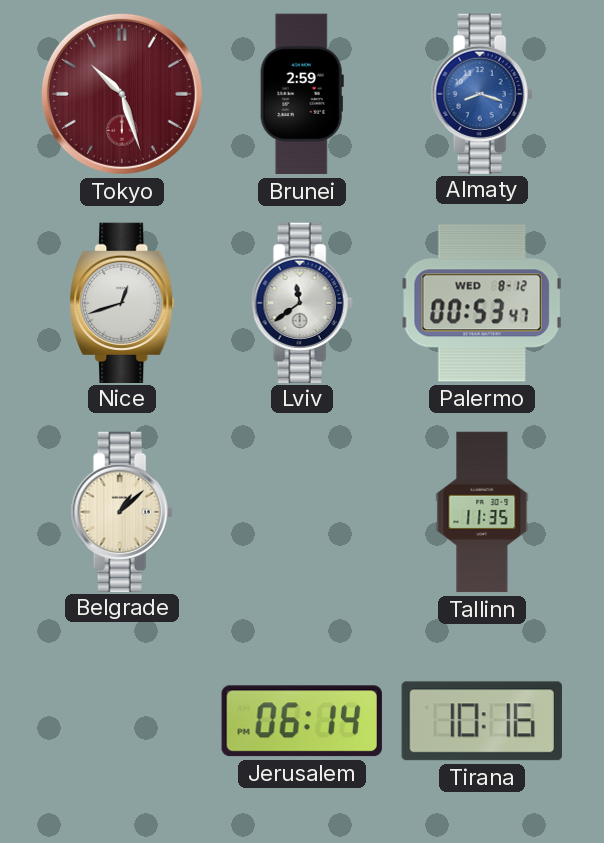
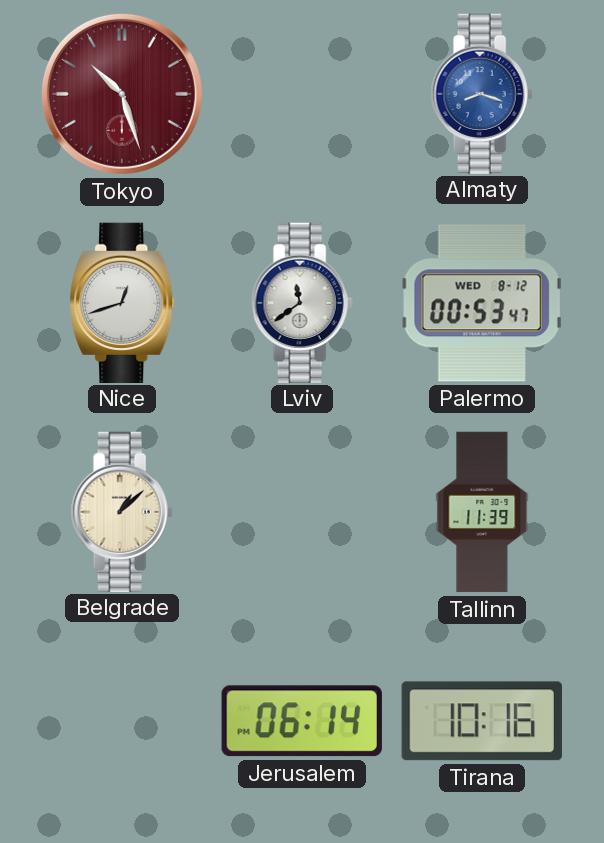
Brunei: 2:59 -> none
Tallinn: 11:35 -> 11:39
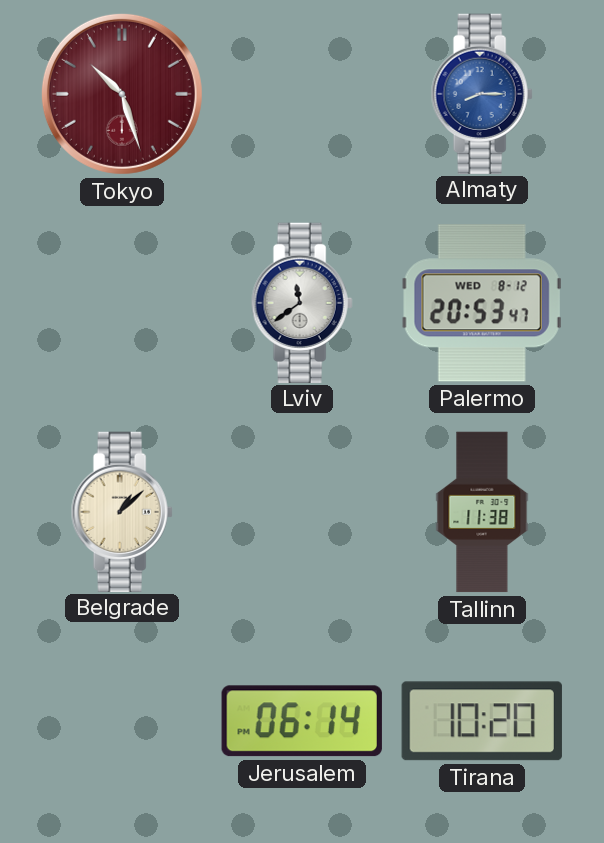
Almaty: 8:18 -> 8:15
Nice: 12:42 -> none
Palermo: 00:53 -> 20:53
Tallinn: 11:39 -> 11:38
Tirana: 10:16 -> 10:20
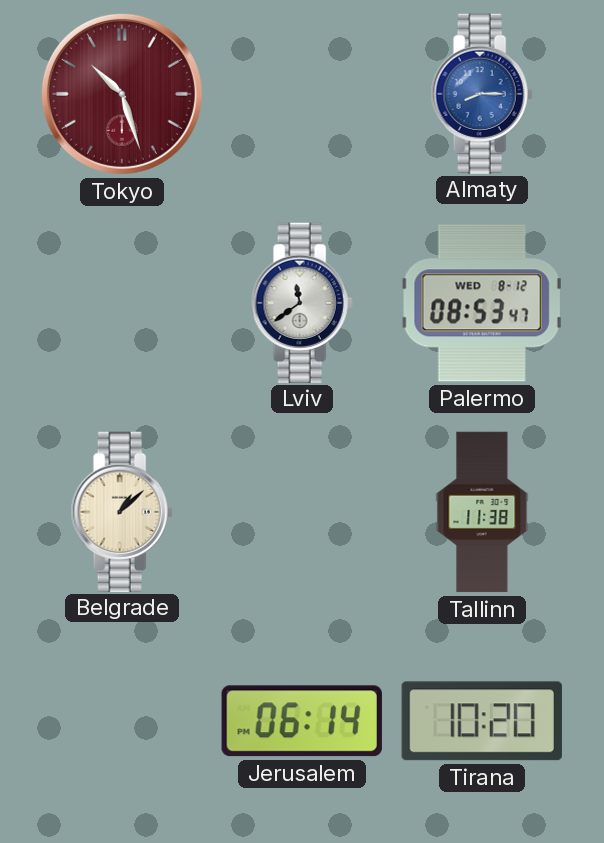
Palermo: 20:53 -> 08:53
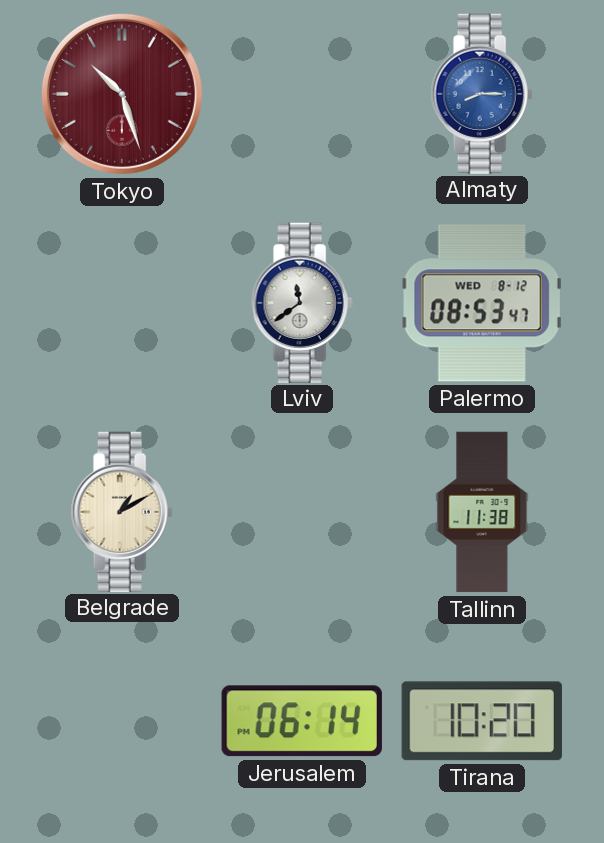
Belgrade: 1:08 -> 1:10
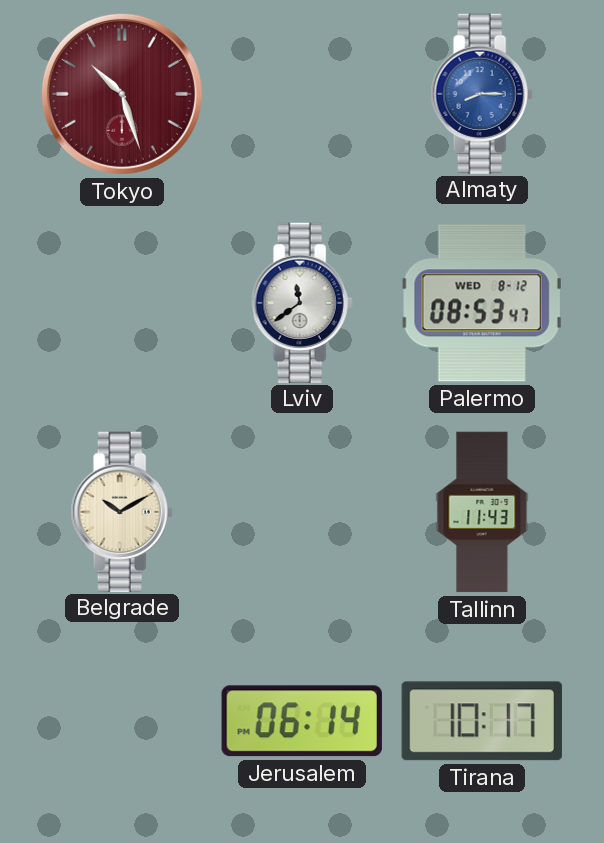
Belgrade: 1:10 -> 10:10
Tallinn: 11:38 -> 11:43
Tirana: 10:20 -> 10:17
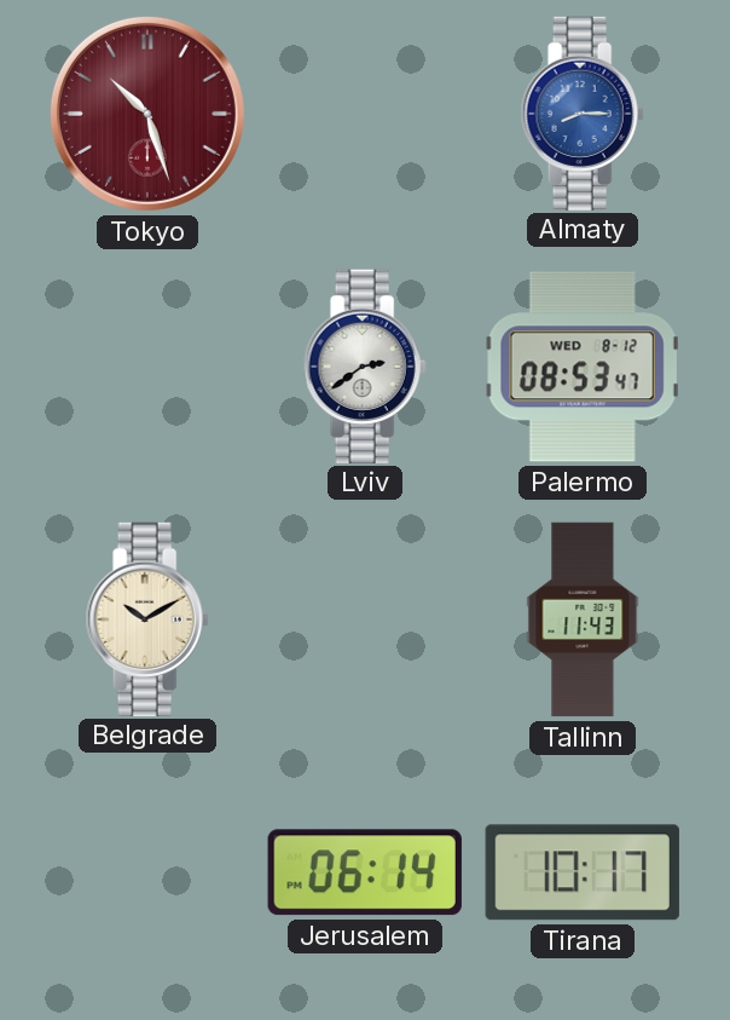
Lviv: 11:39 -> 2:39
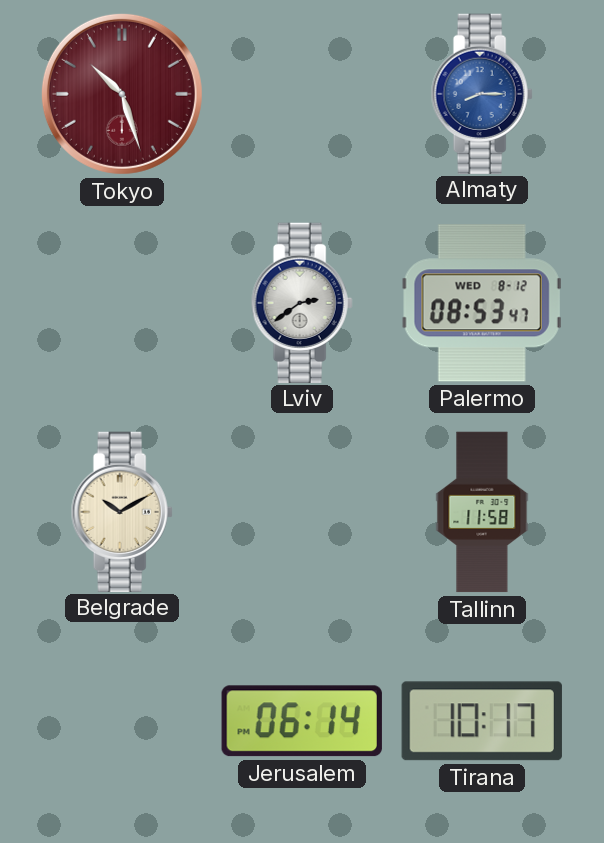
Tallinn: 11:43 -> 11:58
